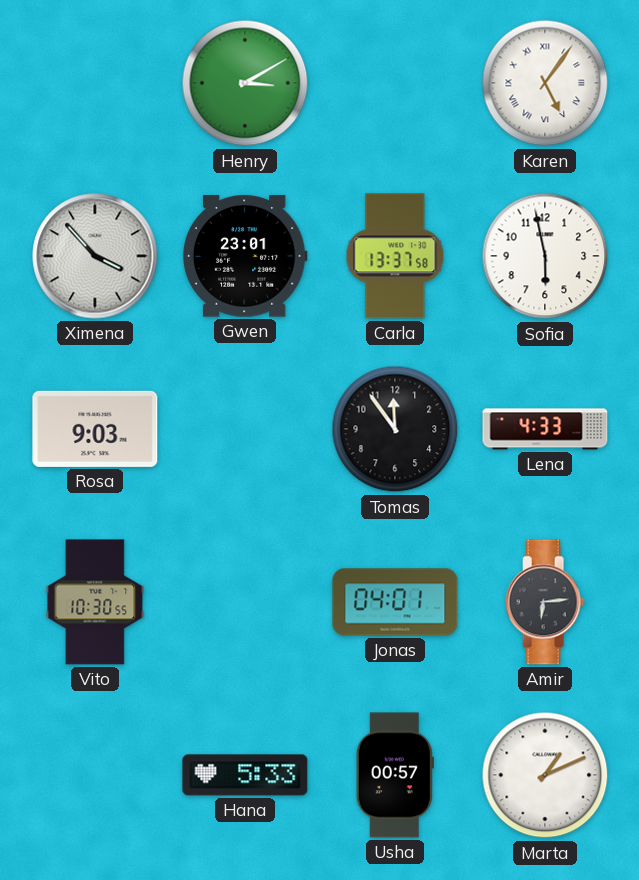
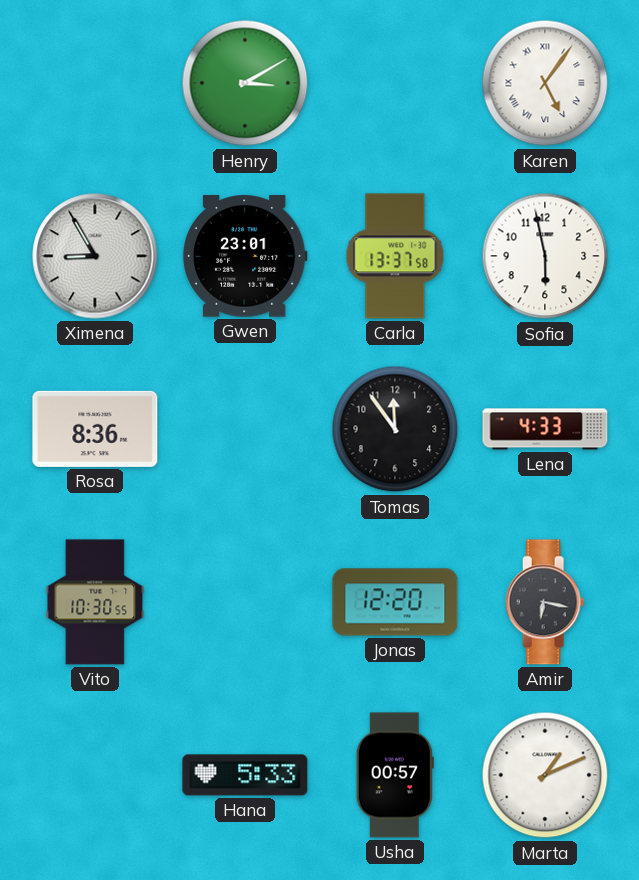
Ximena: 3:53 -> 8:55
Rosa: 9:03 -> 8:36
Jonas: 04:01 -> 12:20
Amir: 6:14 -> 6:17
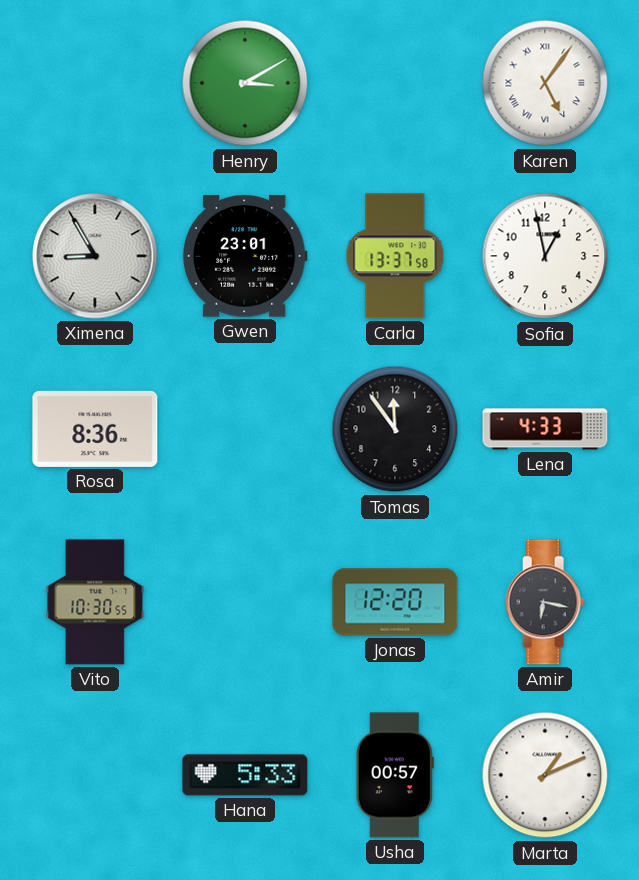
Sofia: 5:58 -> 12:58
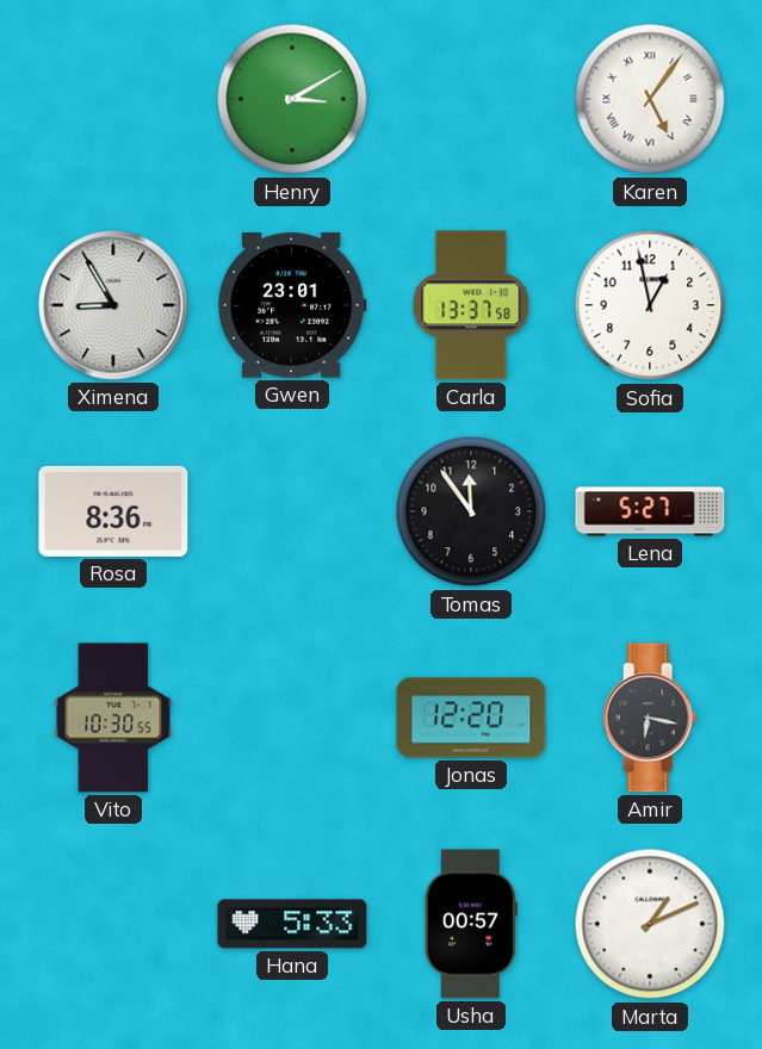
Lena: 4:33 -> 5:27
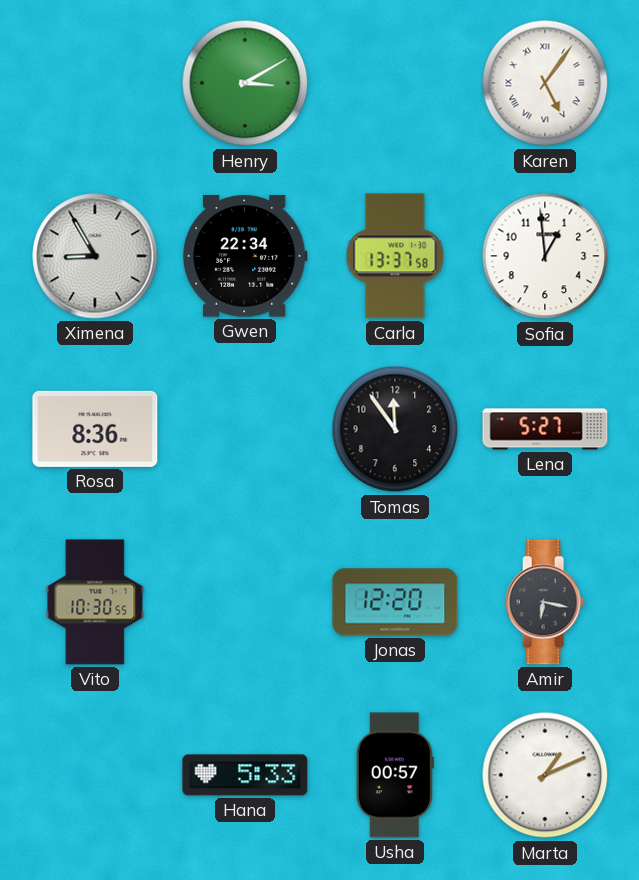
Gwen: 23:01 -> 22:34
Sofia: 12:58 -> 12:59
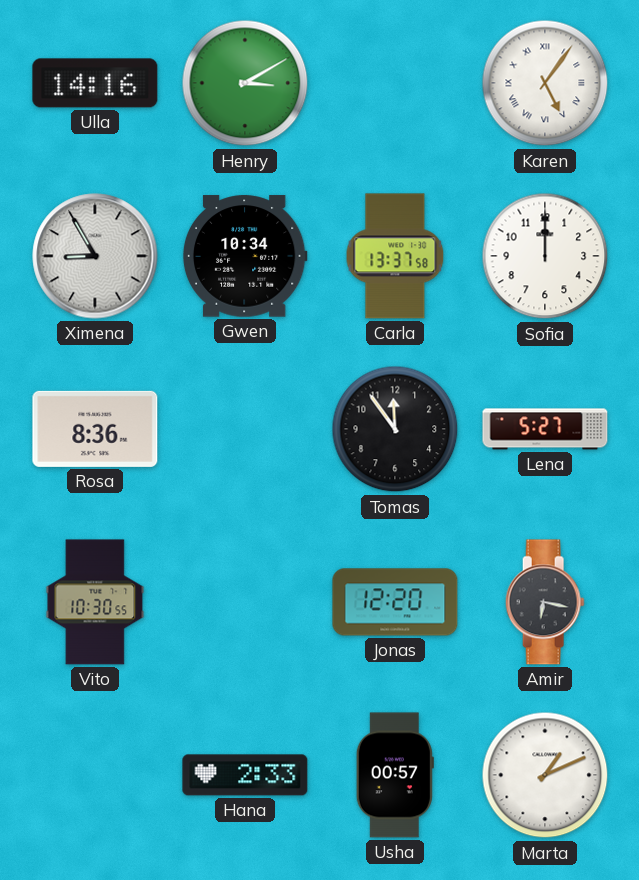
Ulla: none -> 14:16
Gwen: 22:34 -> 10:34
Sofia: 12:59 -> 12:00
Hana: 5:33 -> 2:33
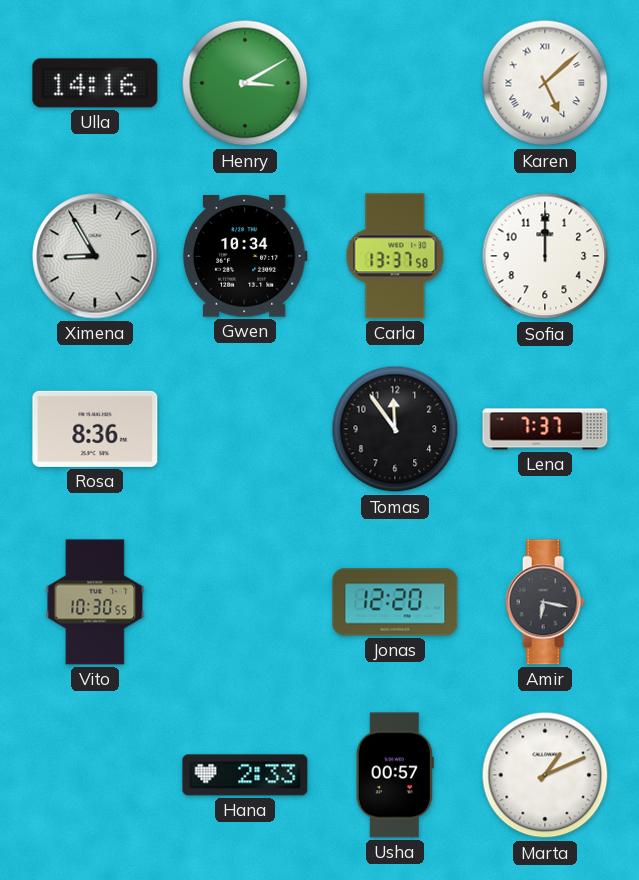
Karen: 5:06 -> 5:08
Lena: 5:27 -> 7:37
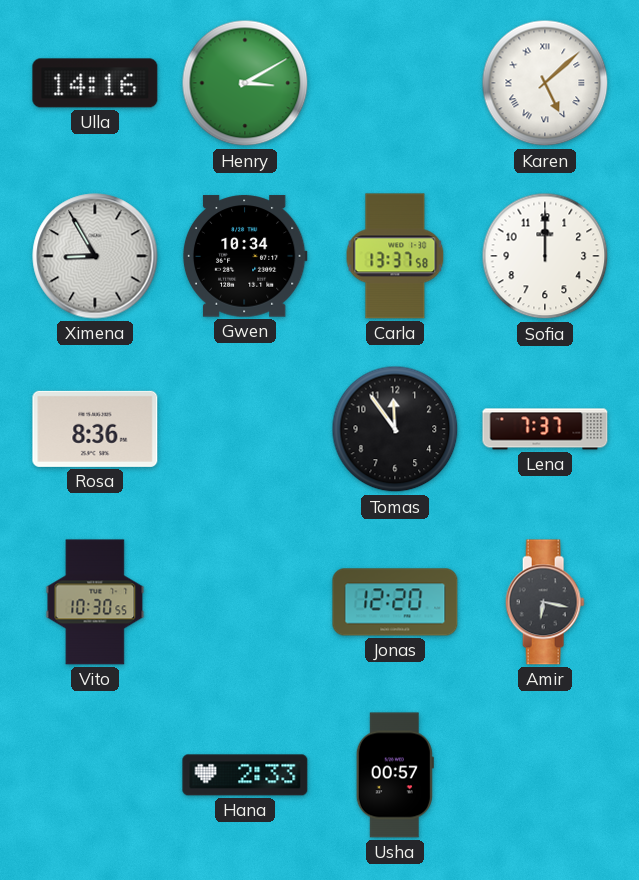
Marta: 1:11 -> none
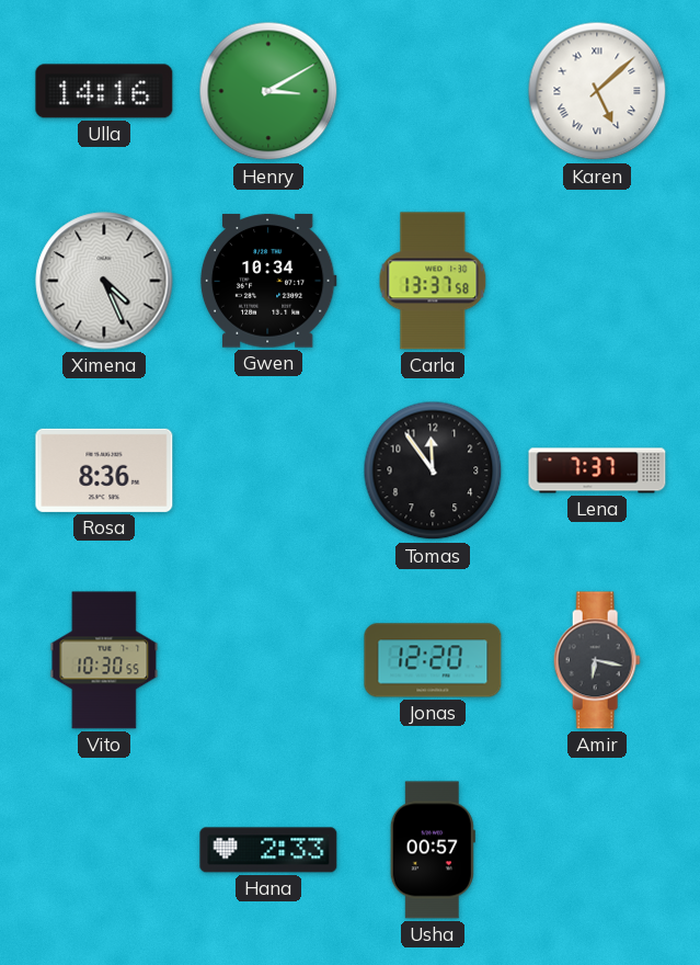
Ximena: 8:55 -> 4:26
Sofia: 12:00 -> none
